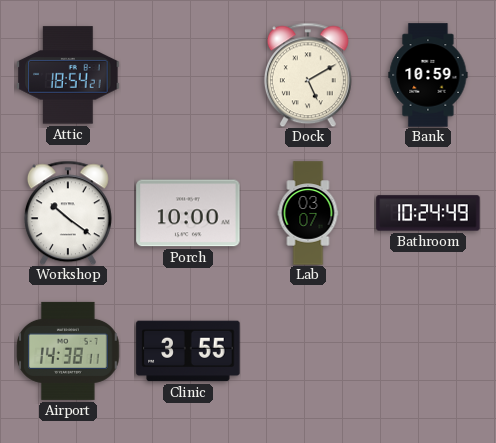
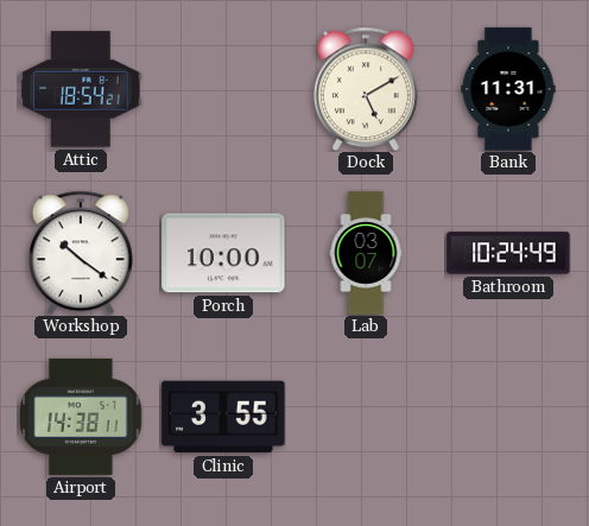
Bank: 10:59 -> 11:31
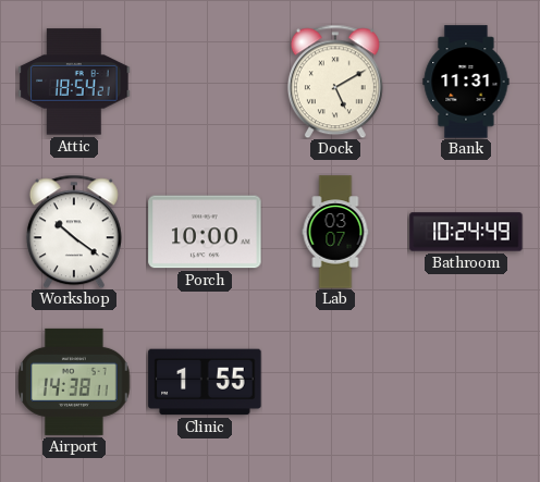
Clinic: 3:55 -> 1:55
